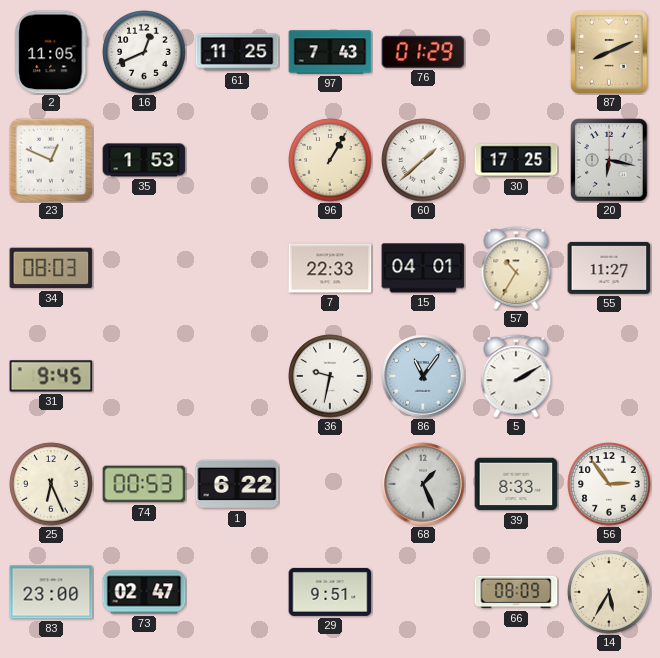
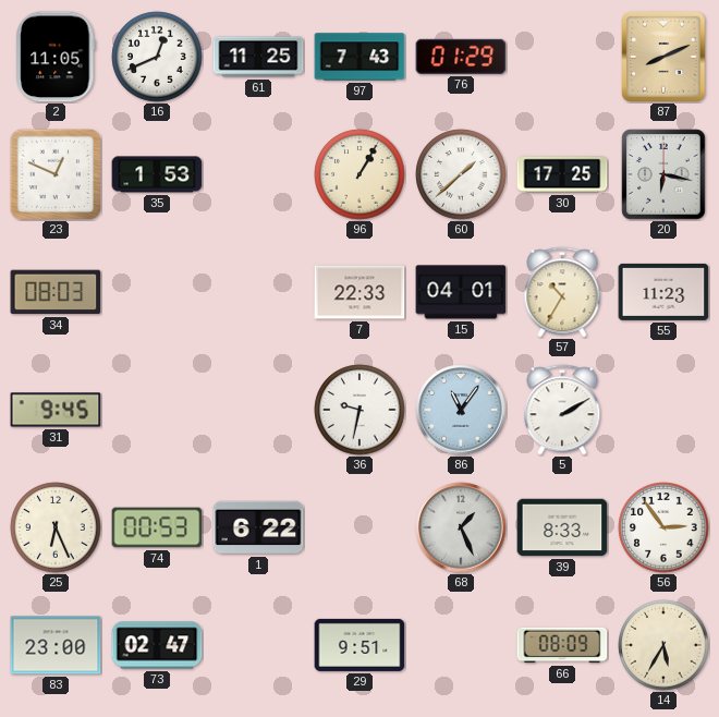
55: 11:27 -> 11:23
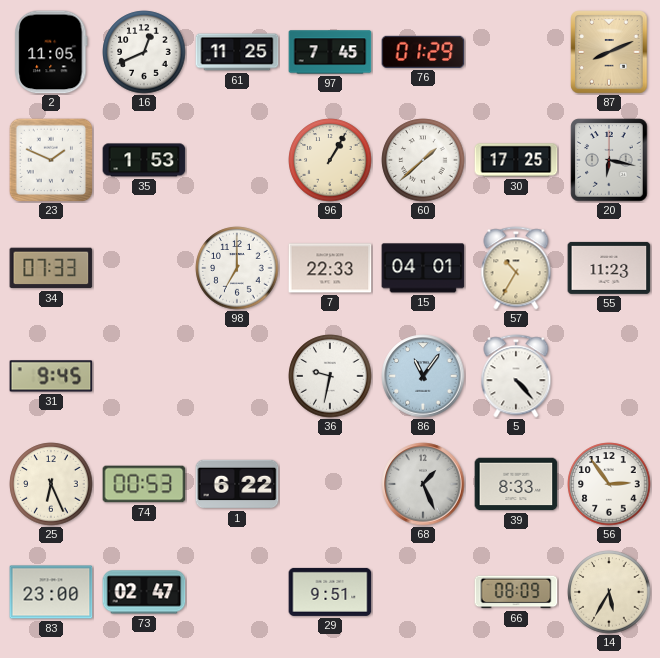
97: 7:43 -> 7:45
23: 12:49 -> 1:49
34: 08:03 -> 07:33
98: none -> 7:00
5: 2:10 -> 4:23
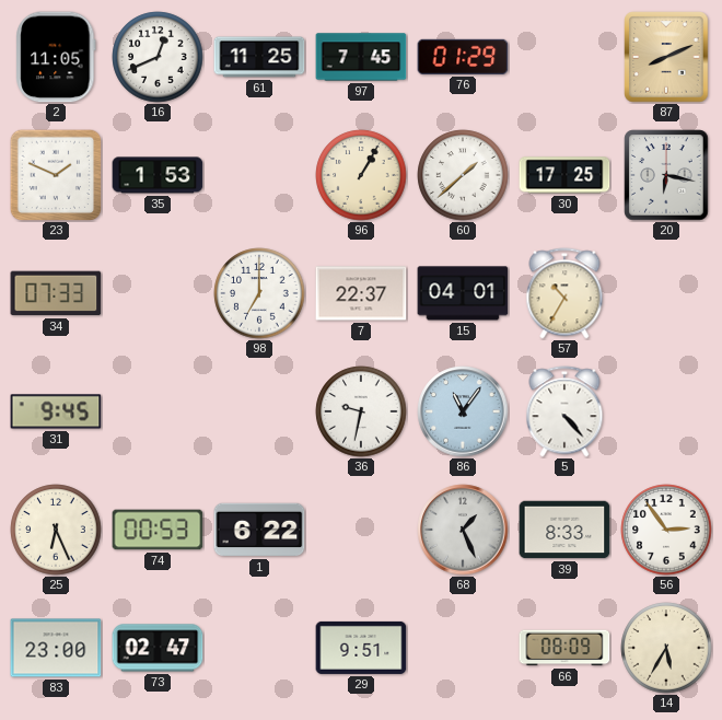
7: 22:33 -> 22:37
55: 11:23 -> none
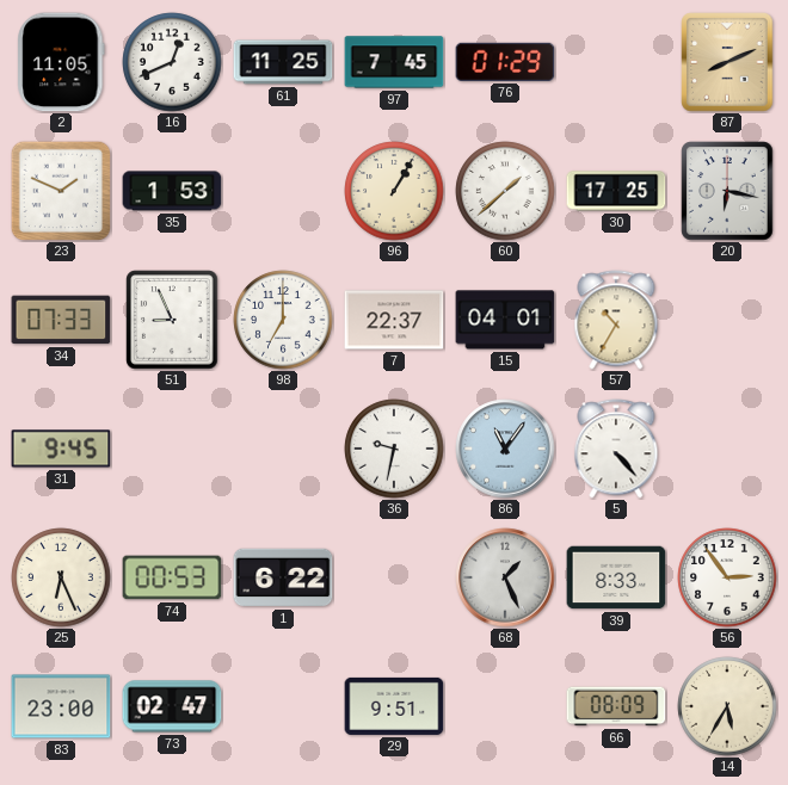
51: none -> 8:56
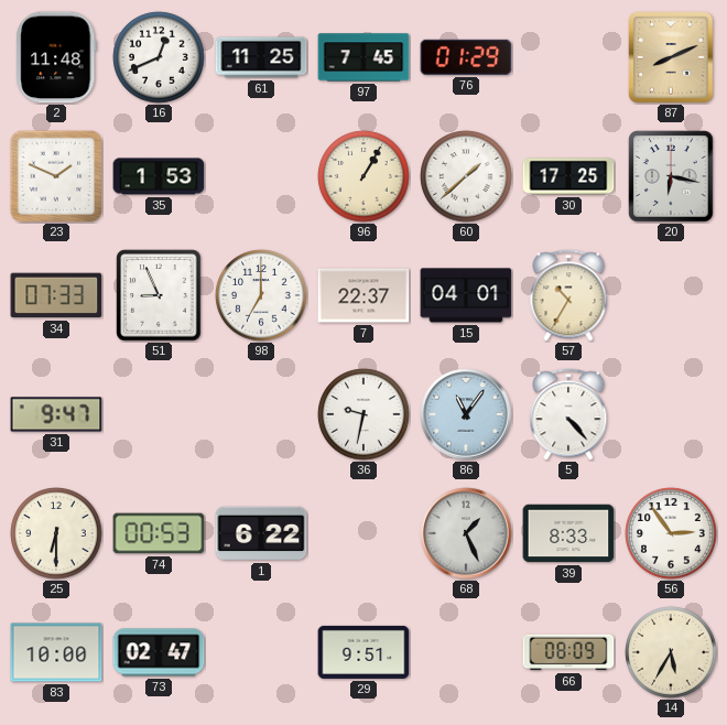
2: 11:05 -> 11:48
31: 9:45 -> 9:47
25: 6:26 -> 6:30
83: 23:00 -> 10:00
